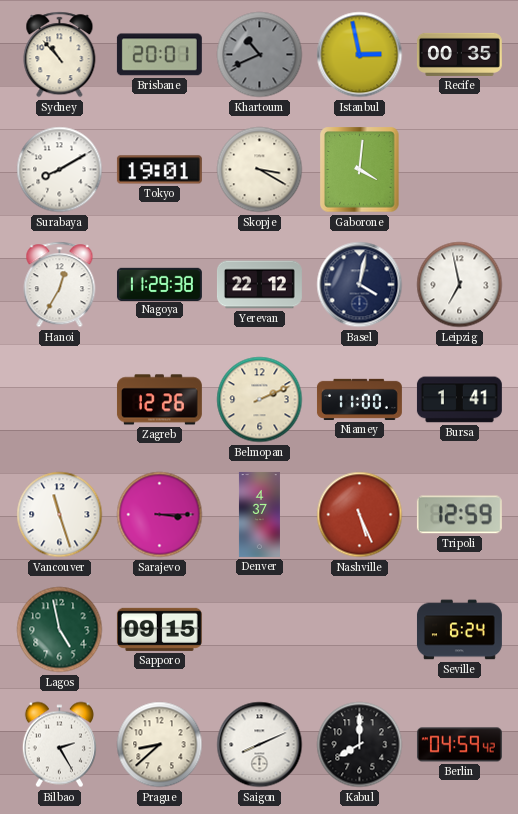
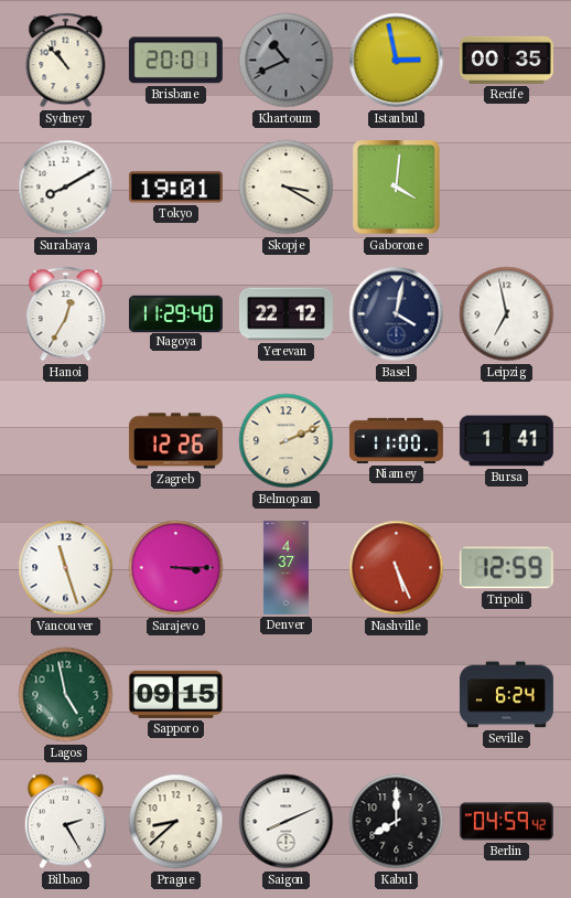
Nagoya: 11:29:38 -> 11:29:40
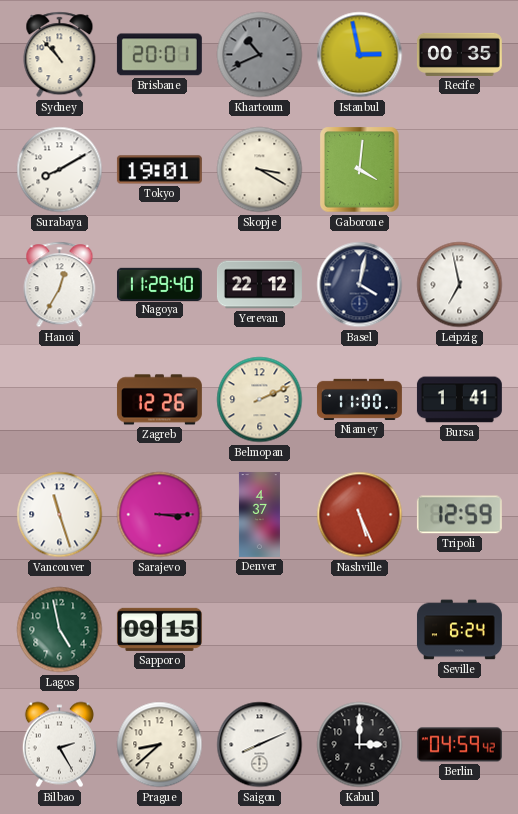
Kabul: 8:00 -> 3:00
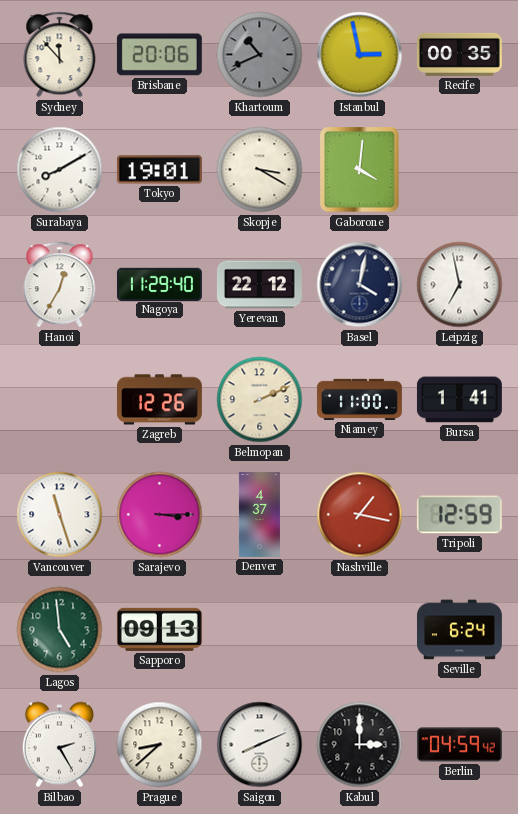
Sydney: 10:53 -> 11:53
Brisbane: 20:01 -> 20:06
Nashville: 5:26 -> 1:17
Lagos: 4:58 -> 4:59
Sapporo: 09:15 -> 09:13
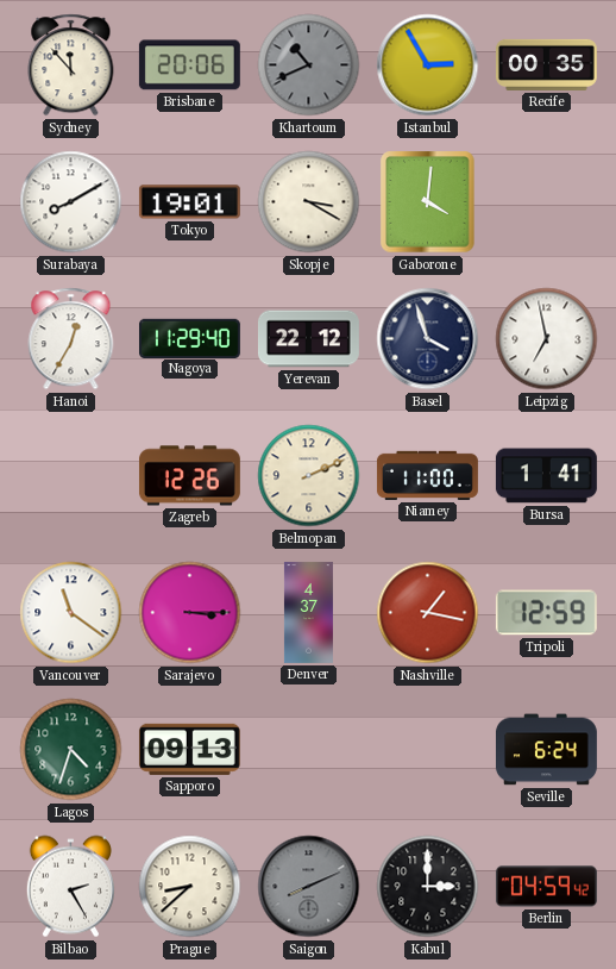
Istanbul: 2:58 -> 2:55
Basel: 4:02 -> 3:57
Vancouver: 11:27 -> 11:21
Lagos: 4:59 -> 4:33
Saigon dial: white -> grey
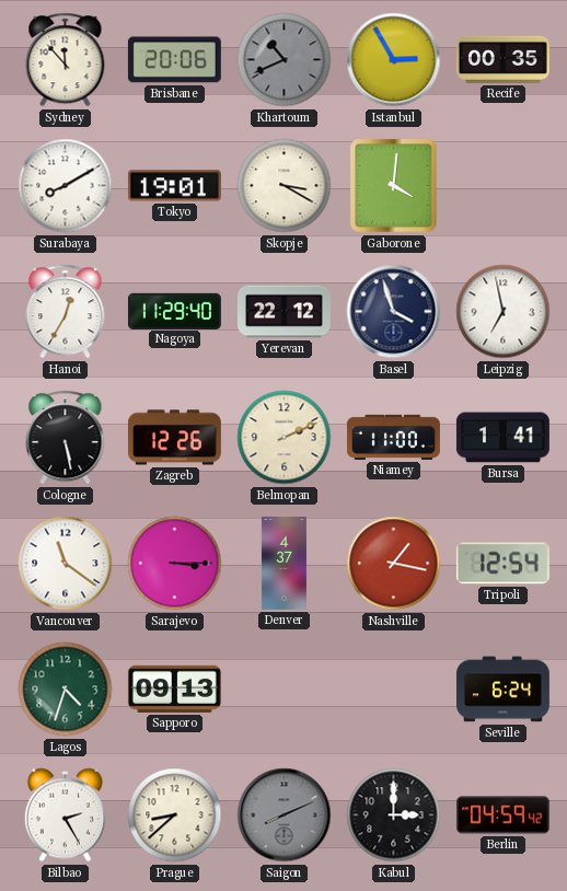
Cologne: none -> 5:28
Tripoli: 12:59 -> 12:54
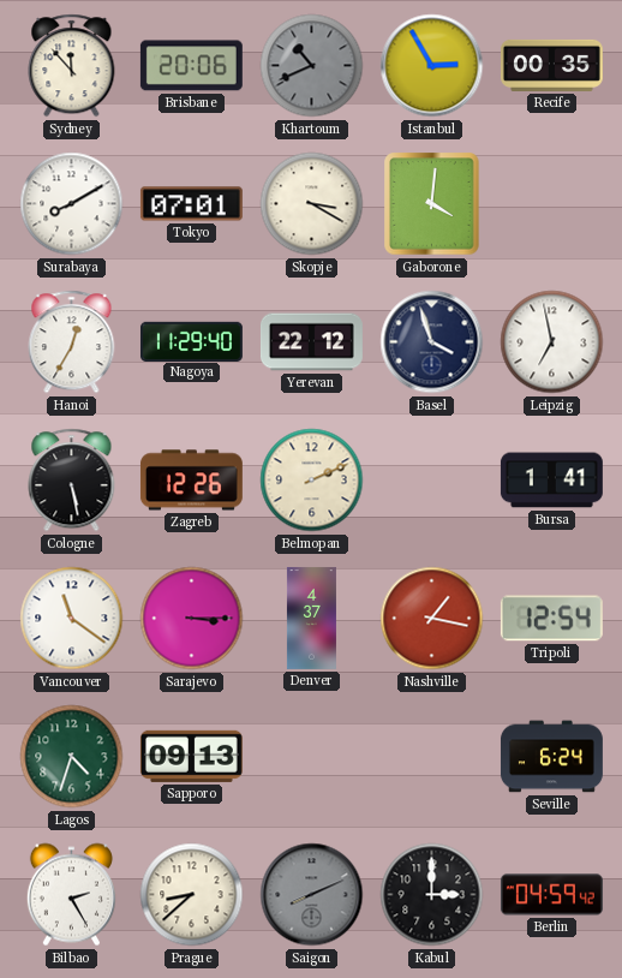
Tokyo: 19:01 -> 07:01
Niamey: 11:00 -> none
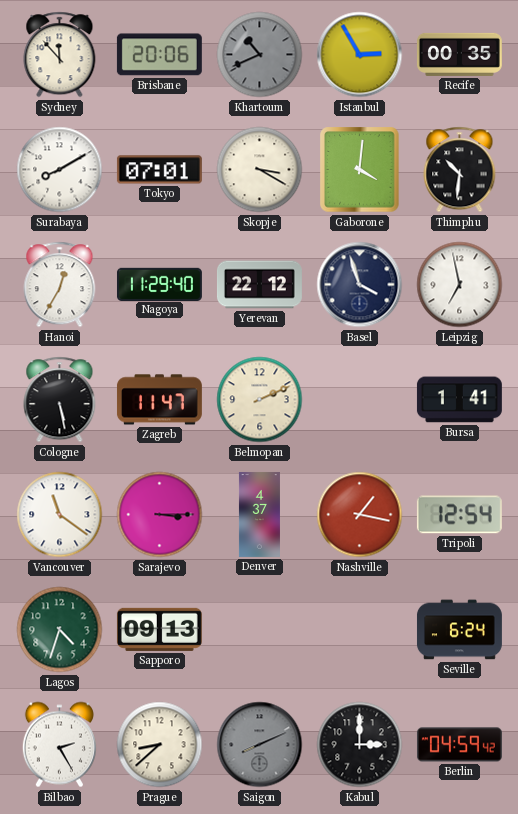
Thimphu: none -> 10:31
Zagreb: 12:26 -> 11:47
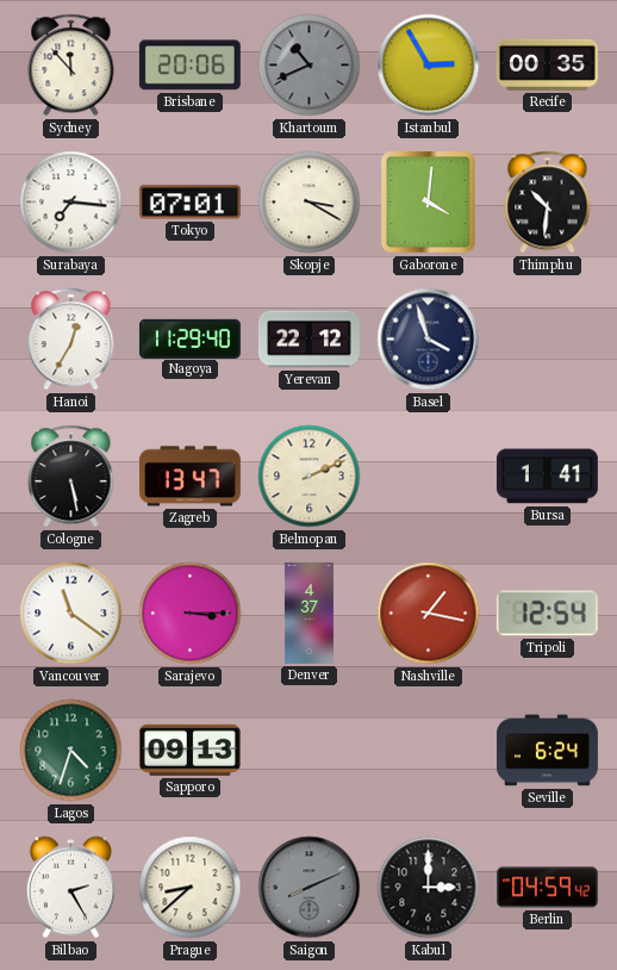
Surabaya: 8:10 -> 7:16
Leipzig: 6:58 -> none
Zagreb: 11:47 -> 13:47
